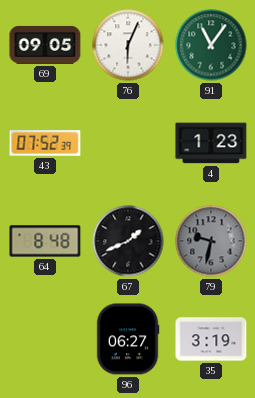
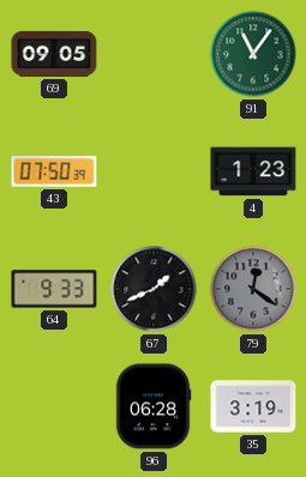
76: 6:04 -> none
43: 07:52 -> 07:50
64: 8:48 -> 9:33
79: 9:32 -> 12:21
96: 06:27 -> 06:28
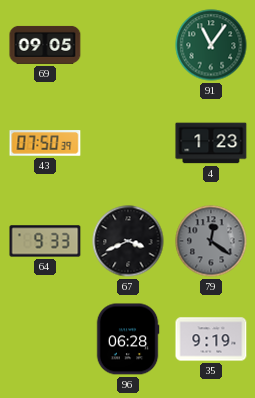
67: 1:41 -> 3:41
35: 3:19 -> 9:19
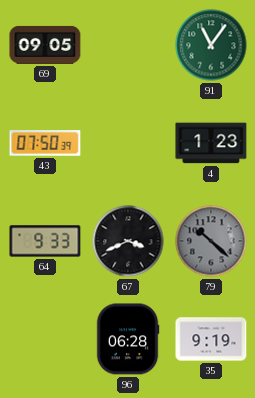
79: 12:21 -> 10:22
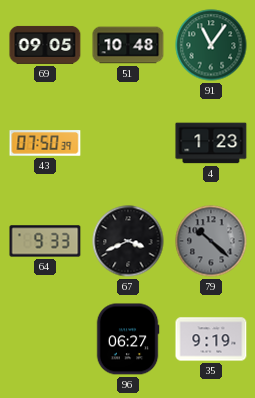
51: none -> 10:48
96: 06:28 -> 06:27
